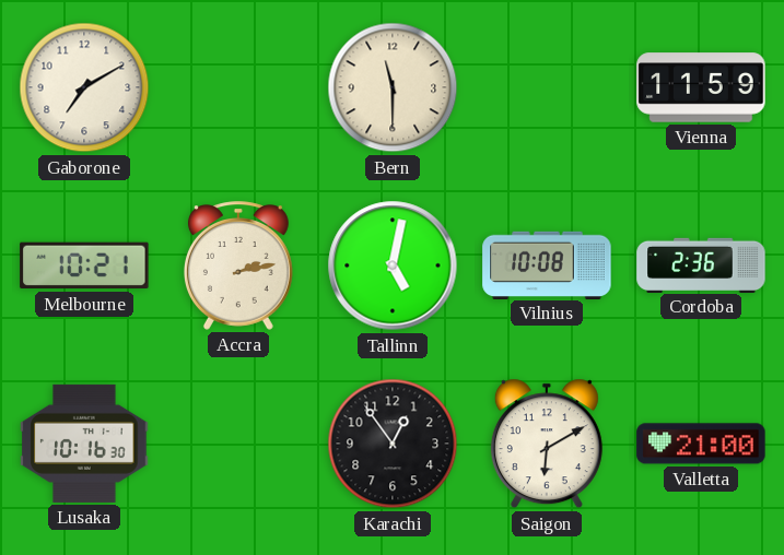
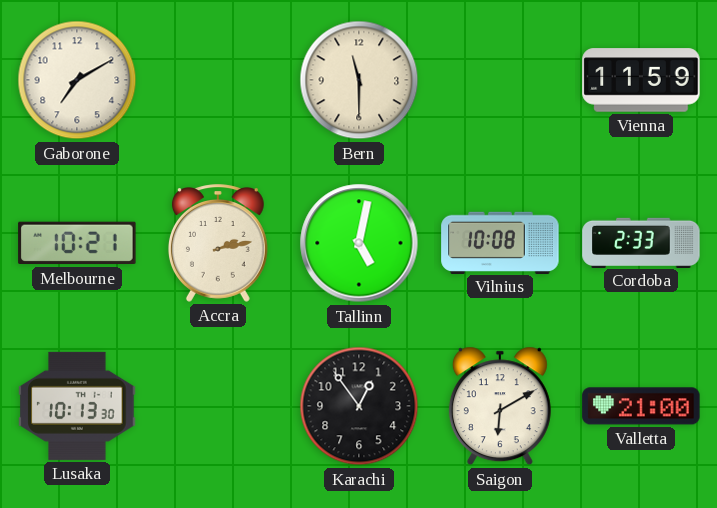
Cordoba: 2:36 -> 2:33
Lusaka: 10:16 -> 10:13
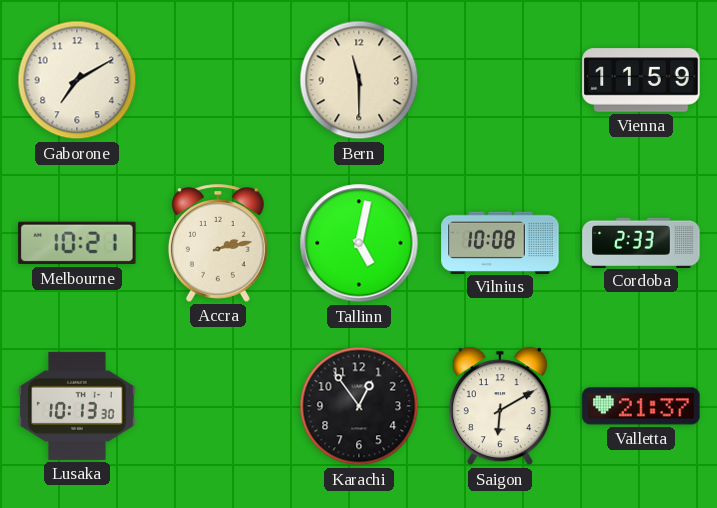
Valletta: 21:00 -> 21:37
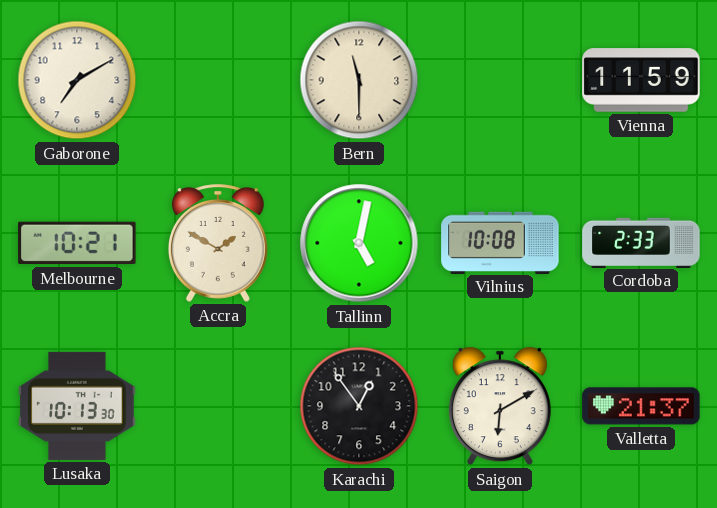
Accra: 2:13 -> 1:50
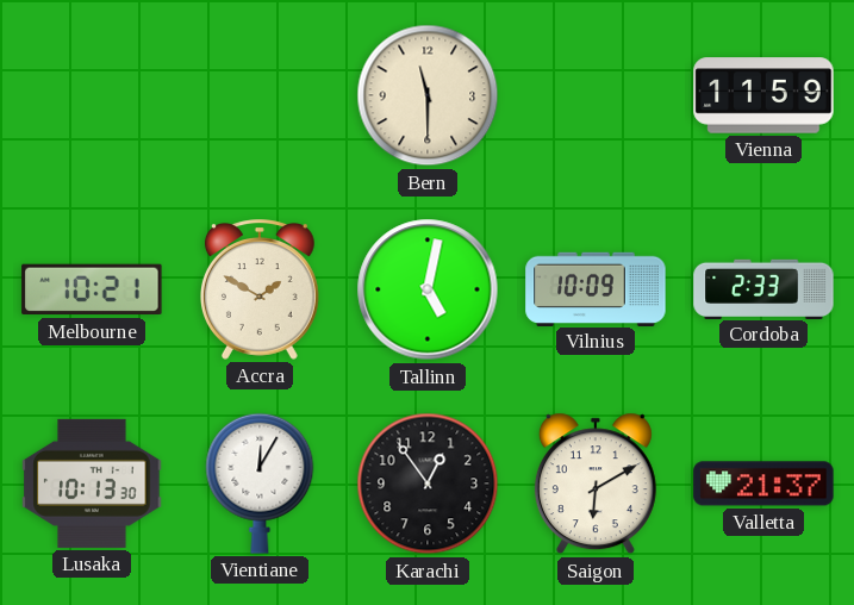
Gaborone: 7:10 -> none
Vilnius: 10:08 -> 10:09
Vientiane: none -> 12:05
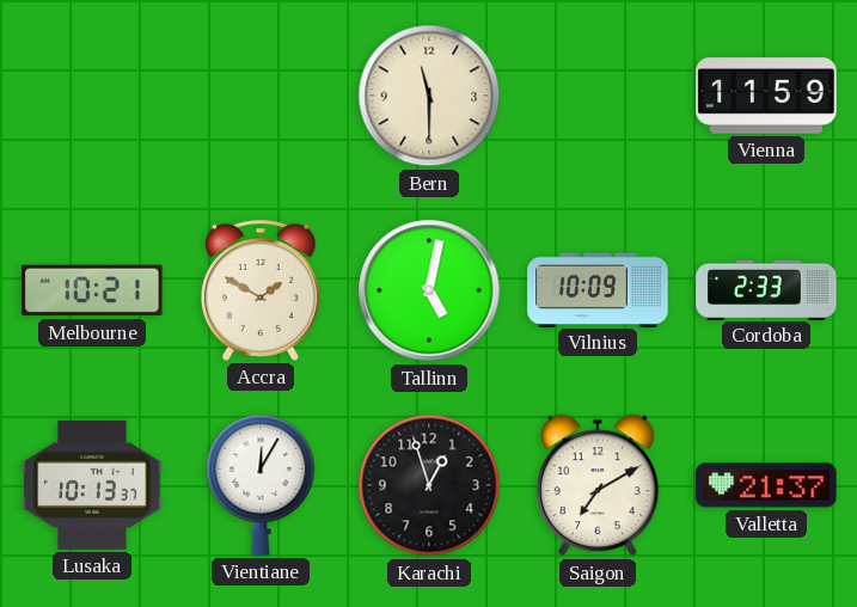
Lusaka: 10:13:30 -> 10:13:37
Karachi: 12:54 -> 12:57
Saigon: 6:10 -> 7:10
